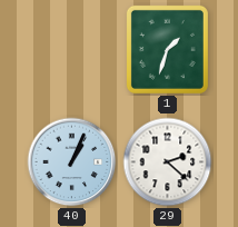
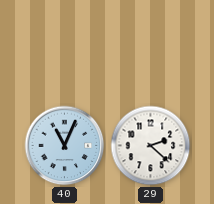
1: 1:33 -> none
40: 1:04 -> 11:04
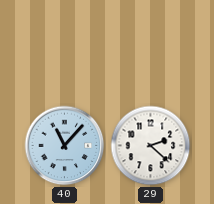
40: 11:04 -> 11:07
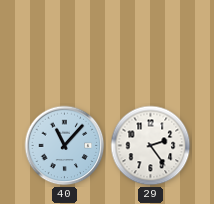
29: 2:22 -> 2:24
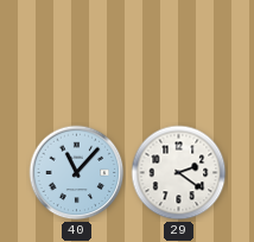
29: 2:24 -> 2:21
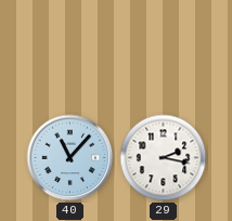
29: 2:21 -> 2:17
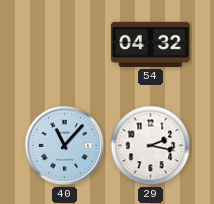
54: none -> 04:32
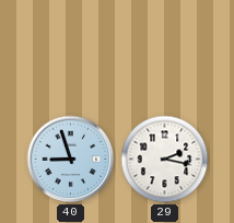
54: 04:32 -> none
40: 11:07 -> 8:57
